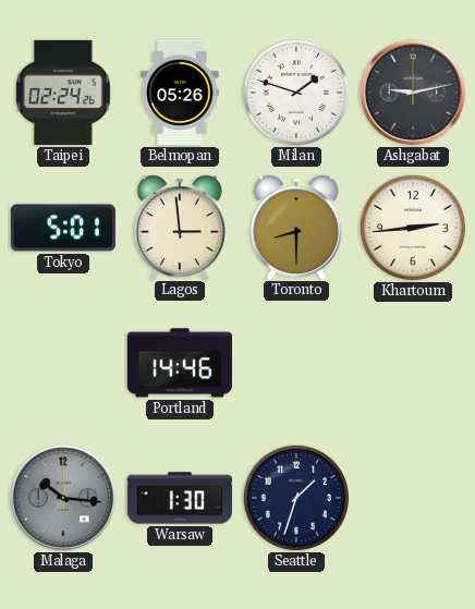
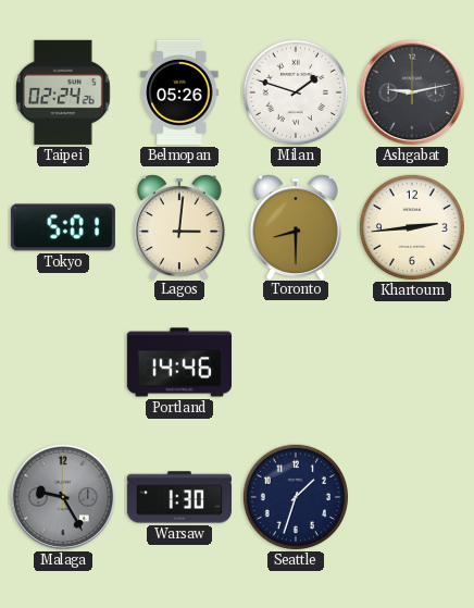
Lagos: 2:59 -> 3:01
Malaga: 10:16 -> 9:25
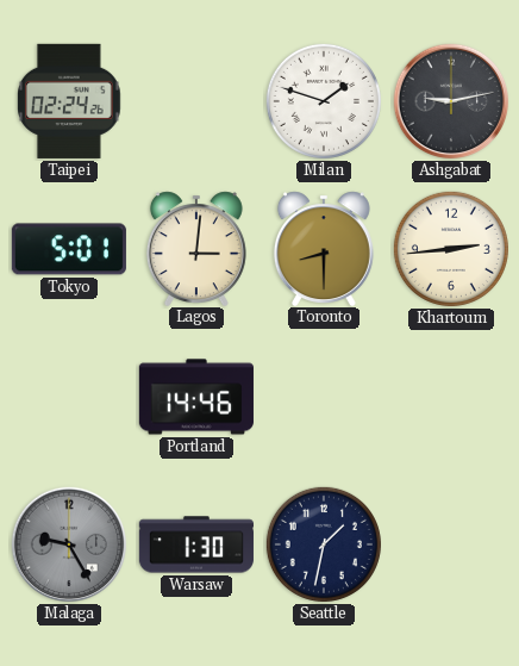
Belmopan: 05:26 -> none
Seattle: 1:33 -> 1:32
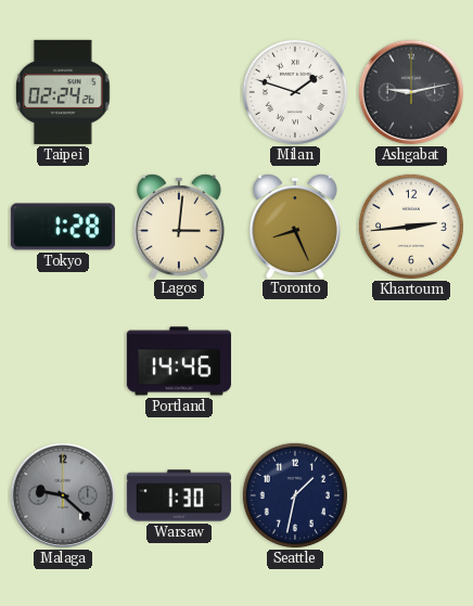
Tokyo: 5:01 -> 1:28
Toronto: 8:30 -> 8:26
Malaga: 9:25 -> 9:22
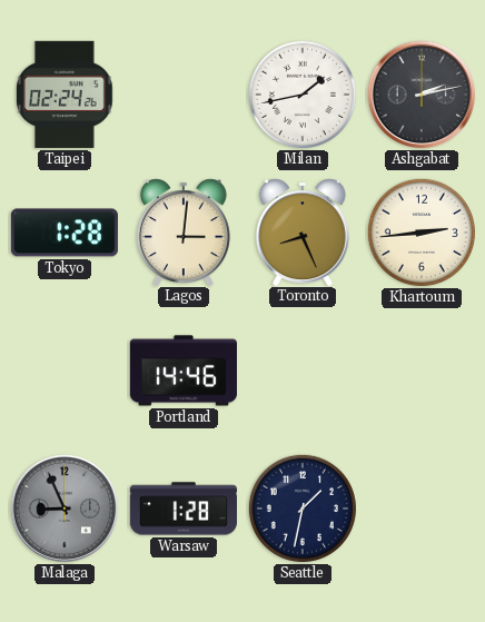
Milan: 1:48 -> 1:43
Ashgabat: 9:13 -> 2:13
Malaga: 9:22 -> 8:56
Warsaw: 1:30 -> 1:28
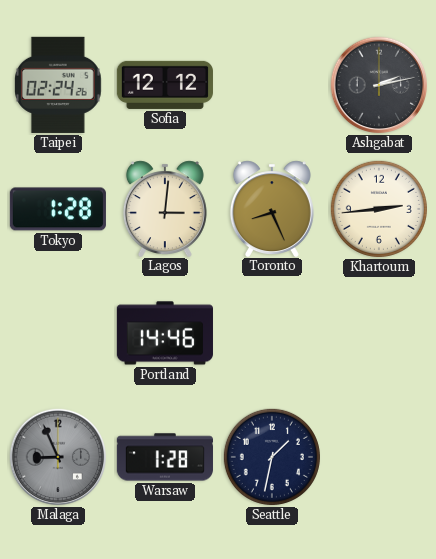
Sofia: none -> 12:12
Milan: 1:43 -> none
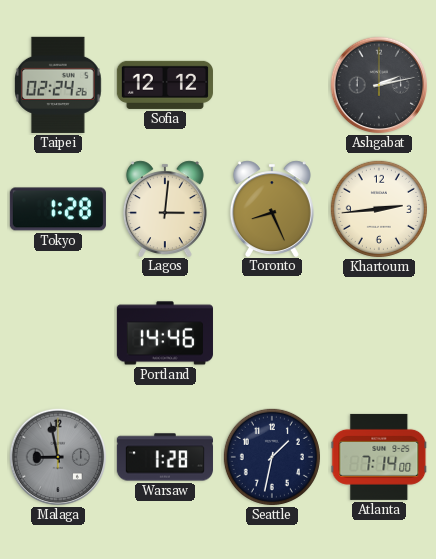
Malaga: 8:56 -> 8:58
Atlanta: none -> 7:14
